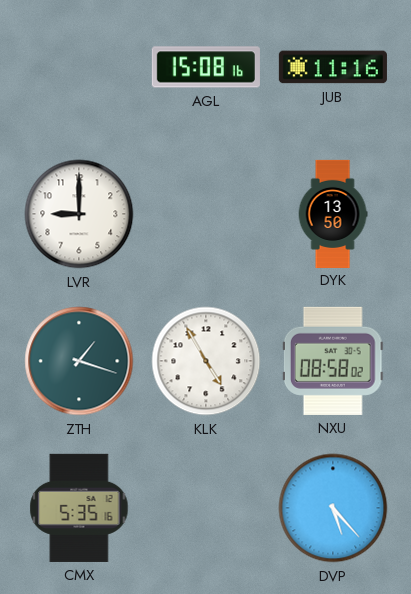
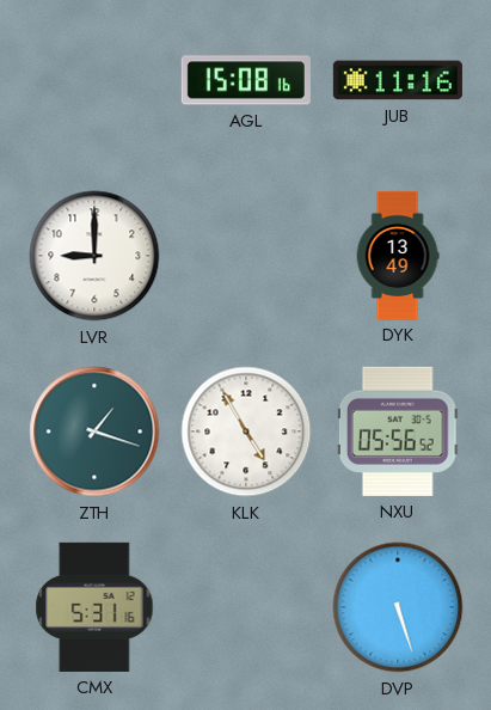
DYK: 13:50 -> 13:49
NXU: 08:58 -> 05:56
CMX: 5:35 -> 5:31
DVP: 5:23 -> 5:27
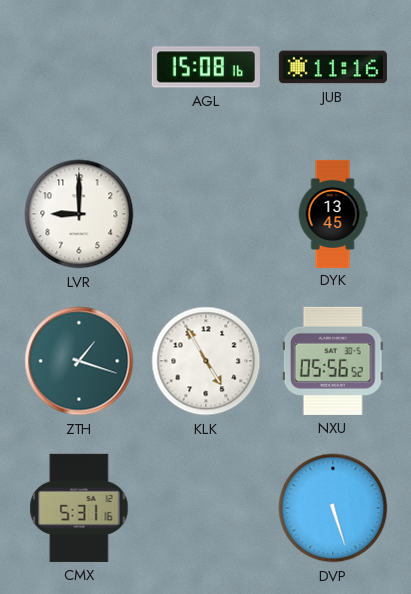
DYK: 13:49 -> 13:45
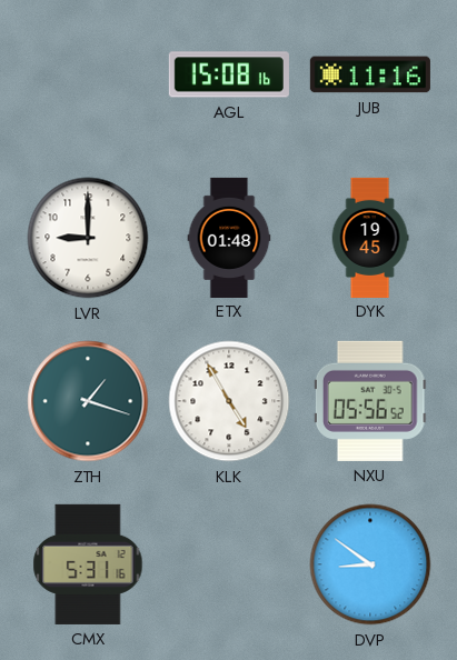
ETX: none -> 01:48
DYK: 13:45 -> 19:45
DVP: 5:27 -> 8:51
